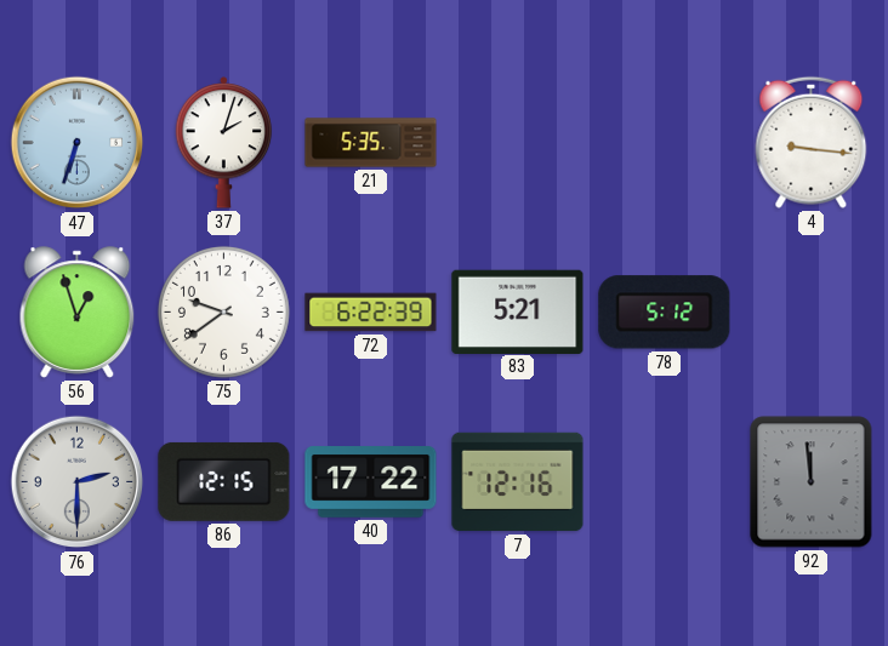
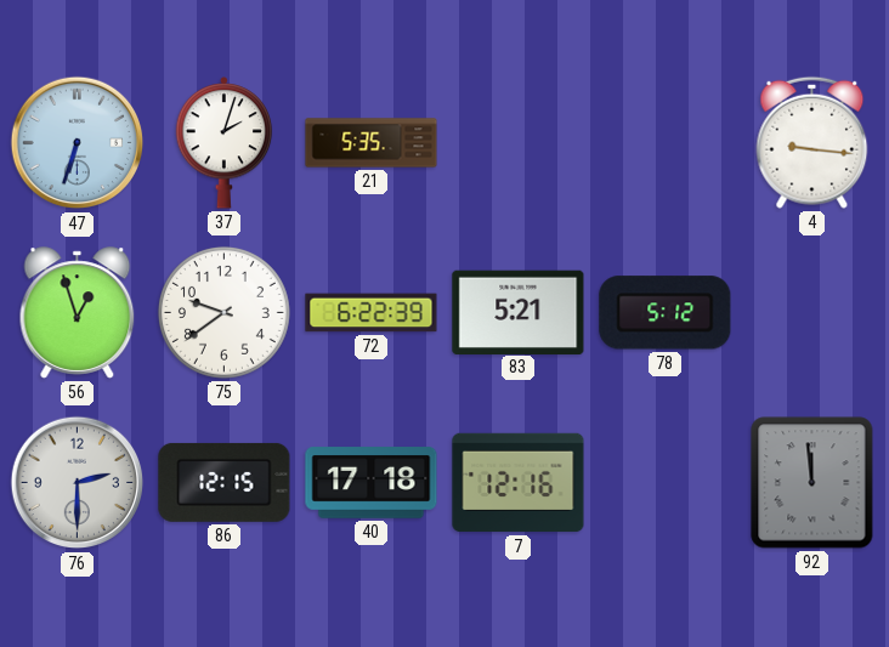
40: 17:22 -> 17:18
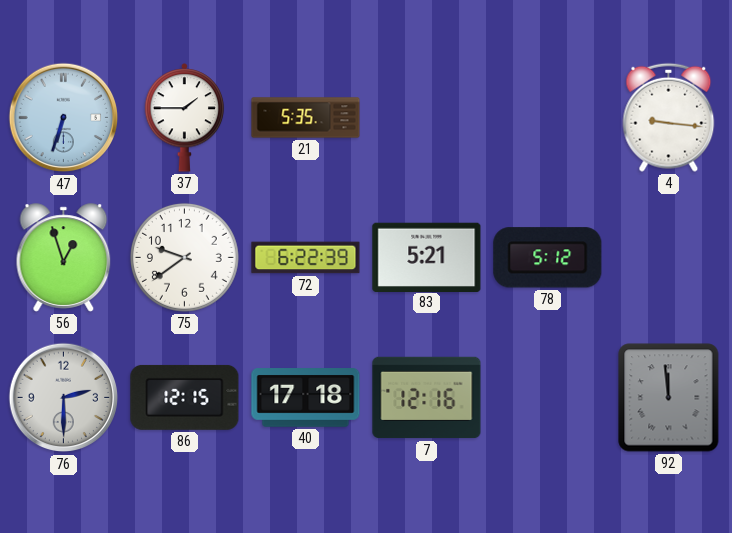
37: 2:03 -> 1:45
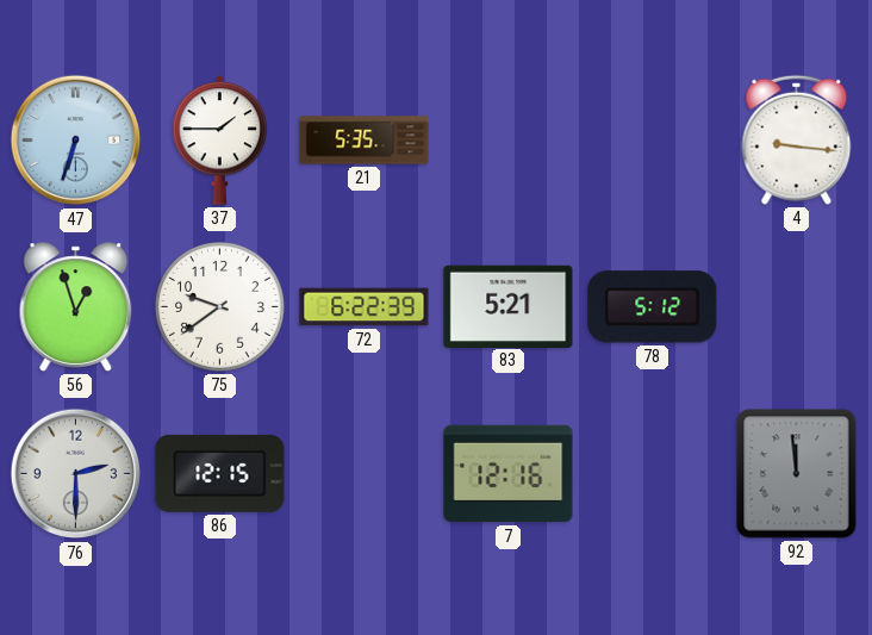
40: 17:18 -> none
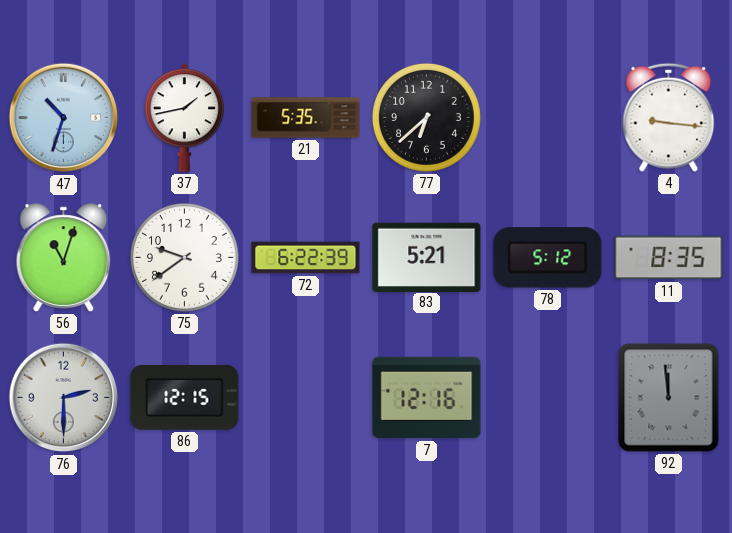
47: 6:33 -> 10:33
37: 1:45 -> 1:43
77: none -> 6:38
56: 12:57 -> 11:03
11: none -> 8:35
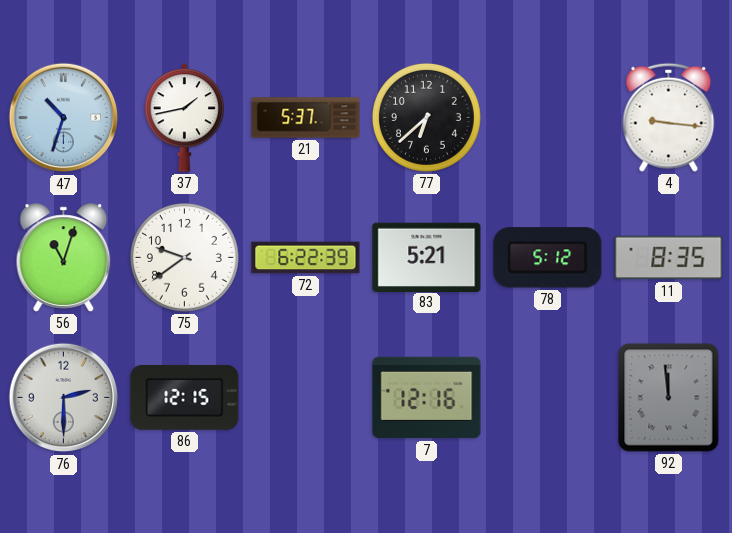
21: 5:35 -> 5:37
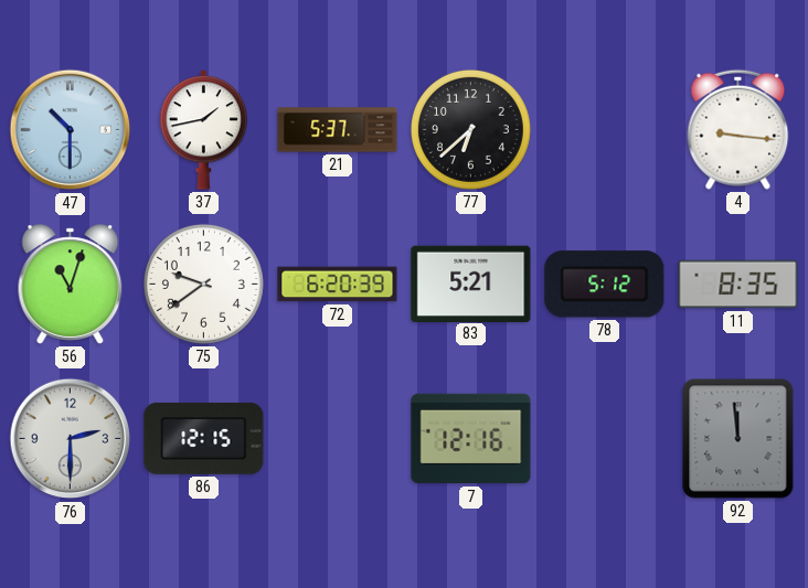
47: 10:33 -> 10:30
72: 6:22 -> 6:20
